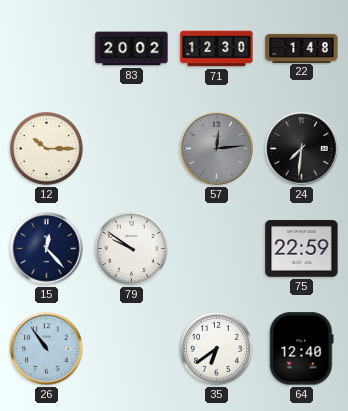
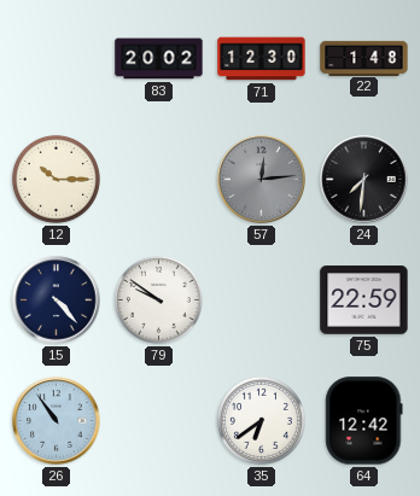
15: 12:23 -> 4:23
64: 12:40 -> 12:42
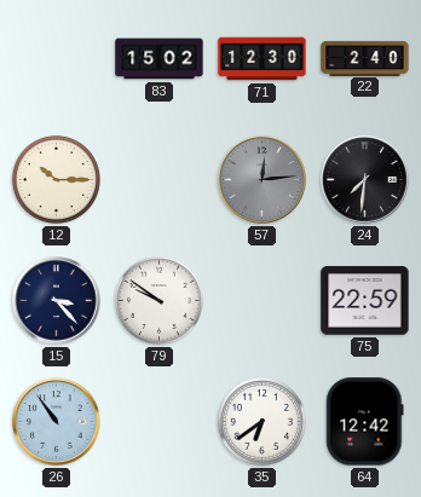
83: 20:02 -> 15:02
22: 1:48 -> 2:40
15: 4:23 -> 3:23
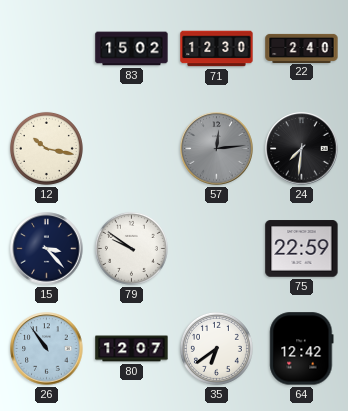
12: 10:15 -> 10:17
80: none -> 12:07
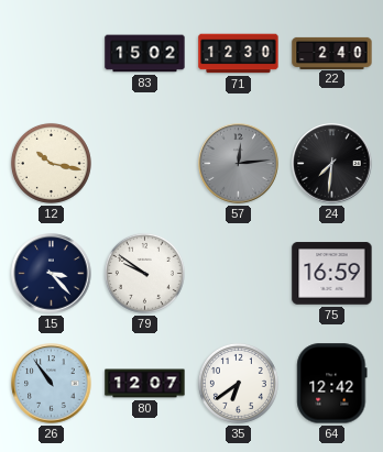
75: 22:59 -> 16:59
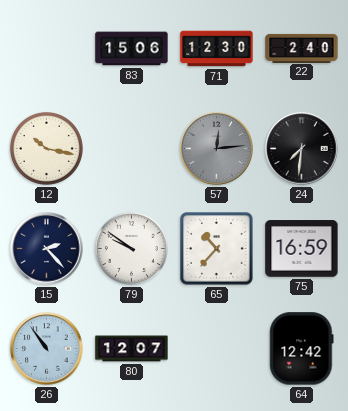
83: 15:02 -> 15:06
15: 3:23 -> 2:23
65: none -> 10:37
35: 6:39 -> none
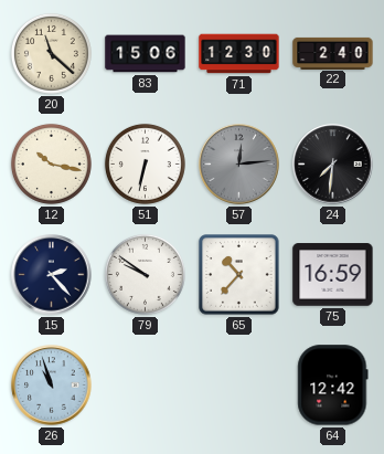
20: none -> 11:22
51: none -> 6:32
26: 10:54 -> 10:57
80: 12:07 -> none
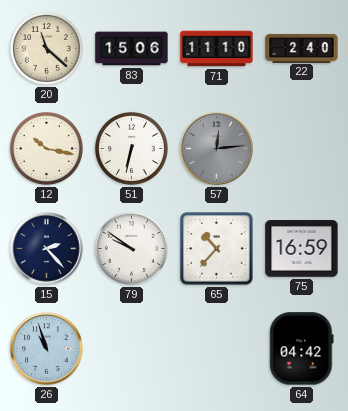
71: 12:30 -> 11:10
24: 7:31 -> none
64: 12:42 -> 04:42
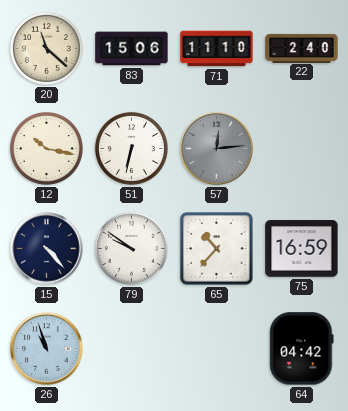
15: 2:23 -> 4:23
